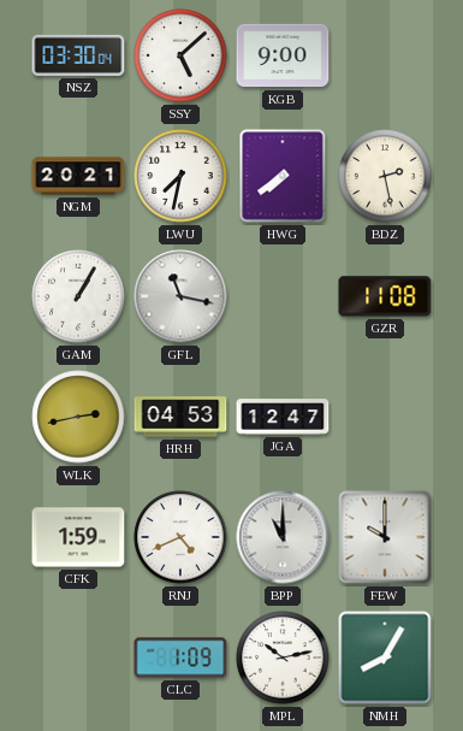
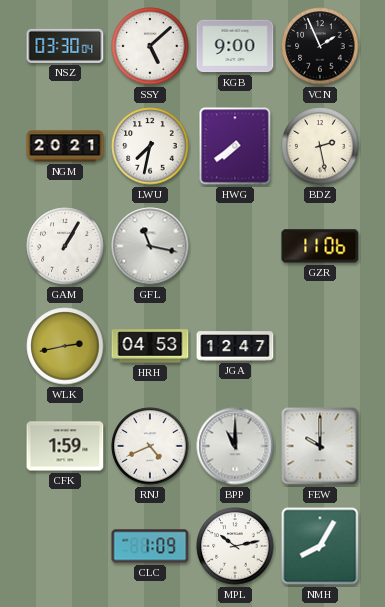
VCN: none -> 1:56
GZR: 11:08 -> 11:06
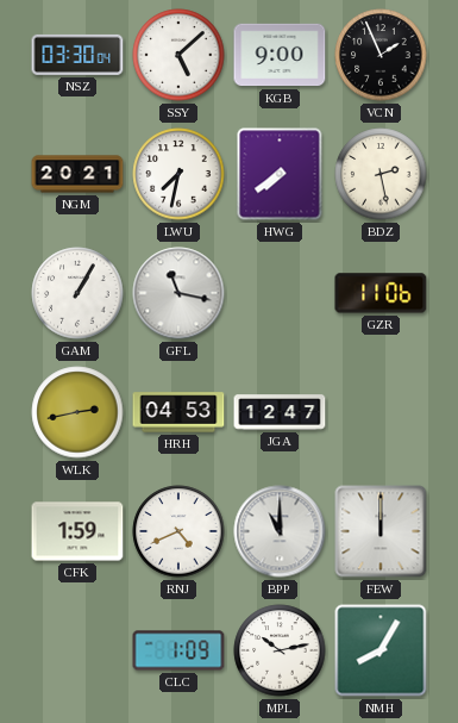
FEW: 10:00 -> 12:00
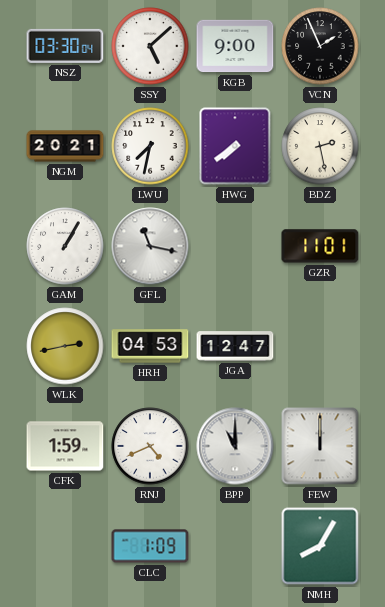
GZR: 11:06 -> 11:01
MPL: 10:13 -> none
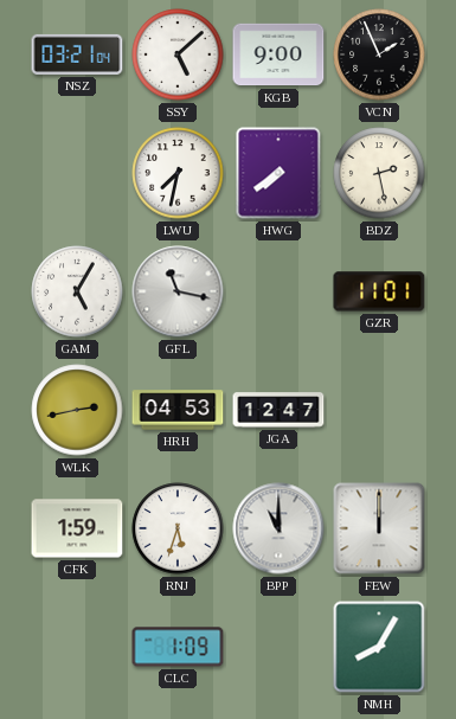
NSZ: 03:30 -> 03:21
NGM: 20:21 -> none
GAM: 1:05 -> 5:05
RNJ: 4:41 -> 5:33
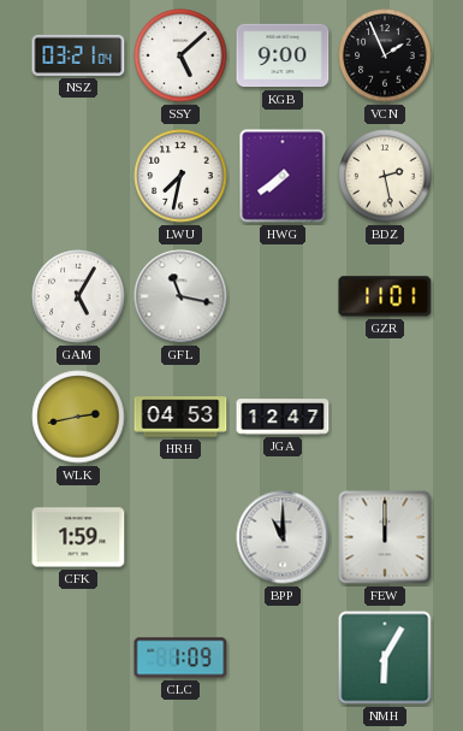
RNJ: 5:33 -> none
NMH: 8:05 -> 6:05
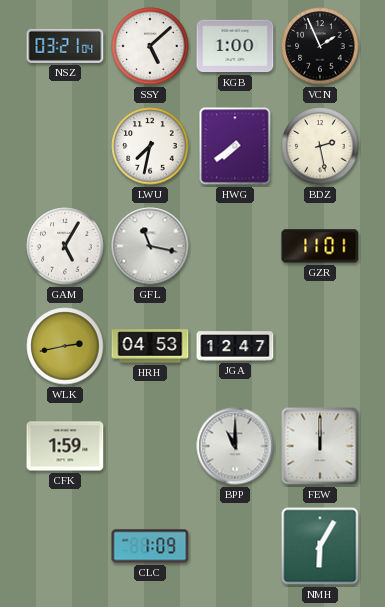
KGB: 9:00 -> 1:00
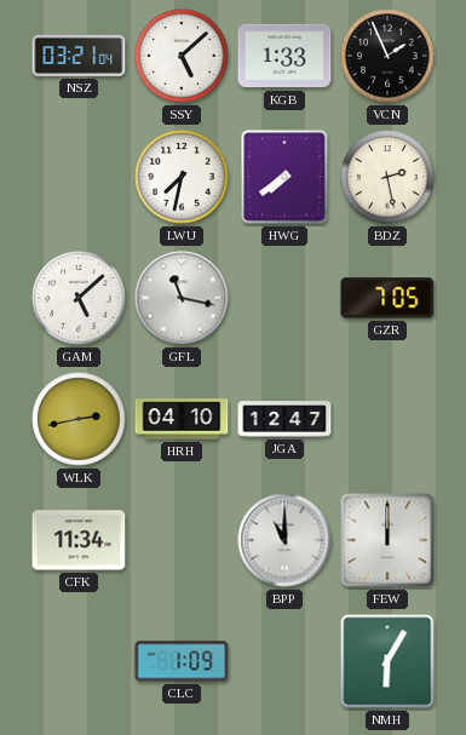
KGB: 1:00 -> 1:33
GAM: 5:05 -> 5:08
GZR: 11:01 -> 7:05
HRH: 04:53 -> 04:10
CFK: 1:59 -> 11:34
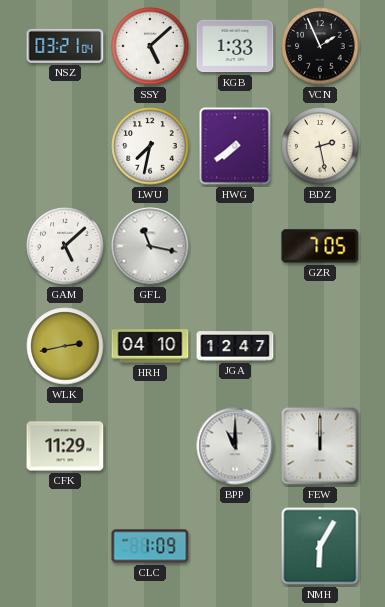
CFK: 11:34 -> 11:29
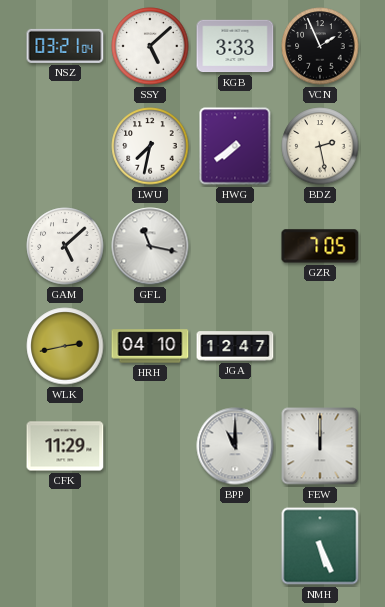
KGB: 1:33 -> 3:33
CLC: 1:09 -> none
NMH: 6:05 -> 5:26
